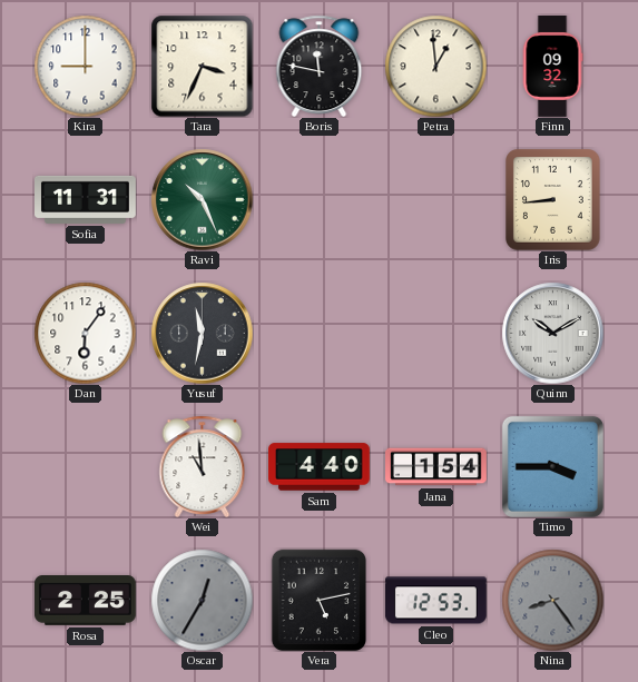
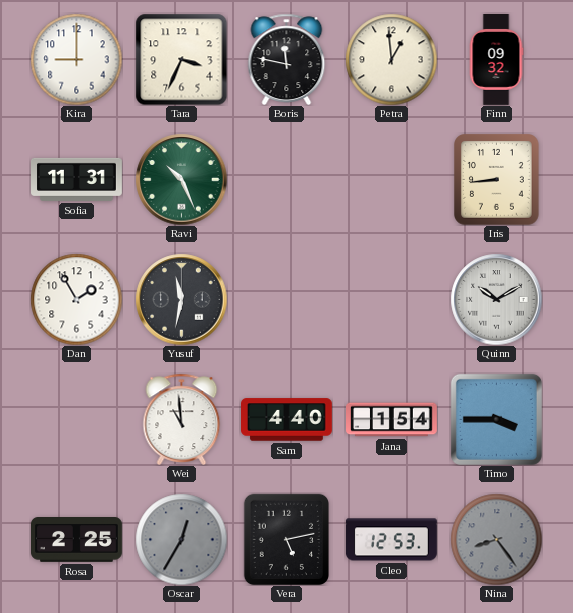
Dan: 6:06 -> 1:55
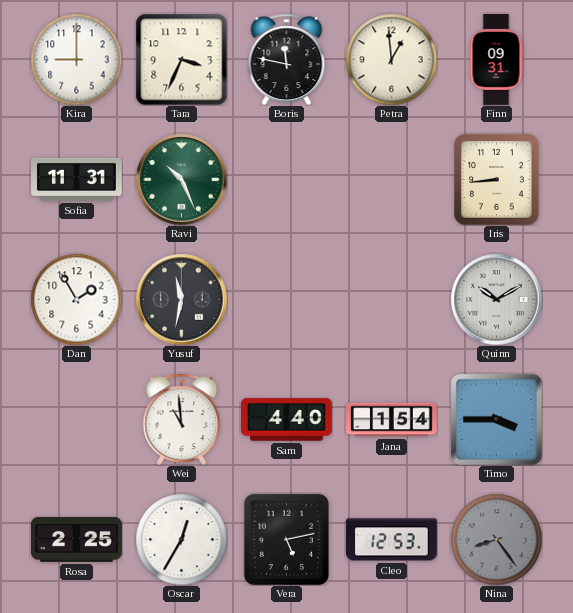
Finn: 09:32 -> 09:31
Oscar dial: grey -> white
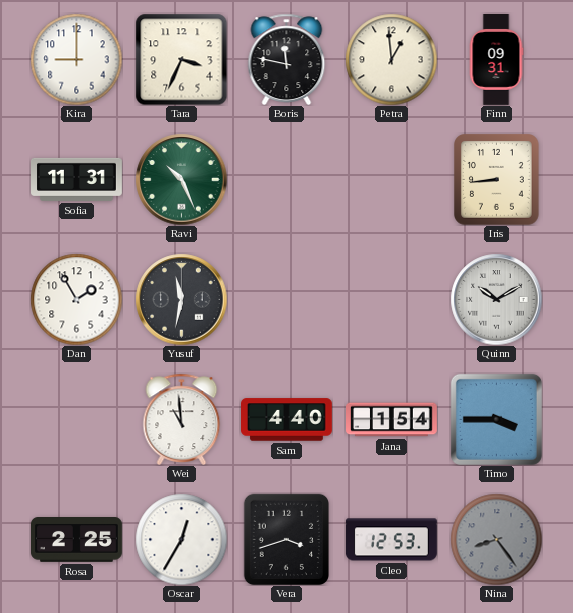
Vera: 5:13 -> 3:42
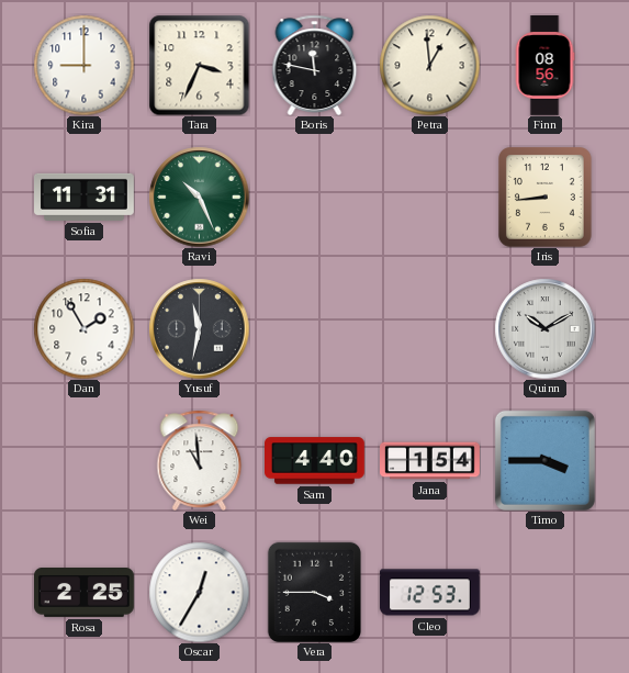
Finn: 09:31 -> 08:56
Vera: 3:42 -> 3:45
Nina: 8:24 -> none
